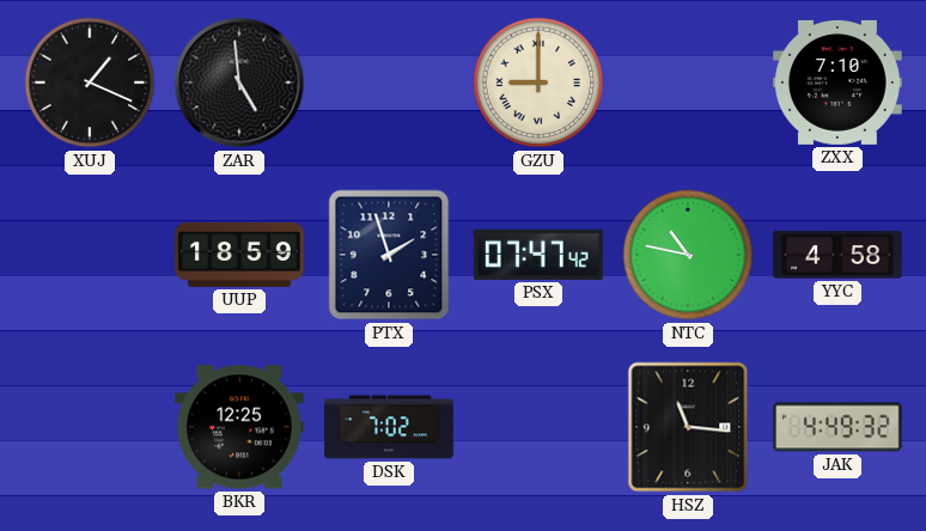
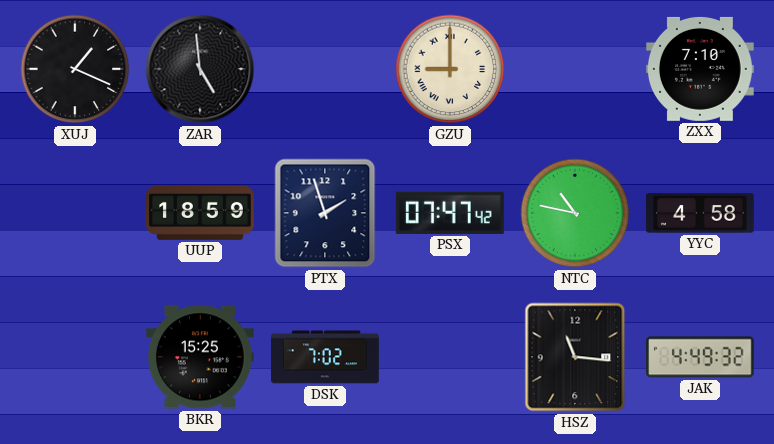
BKR: 12:25 -> 15:25
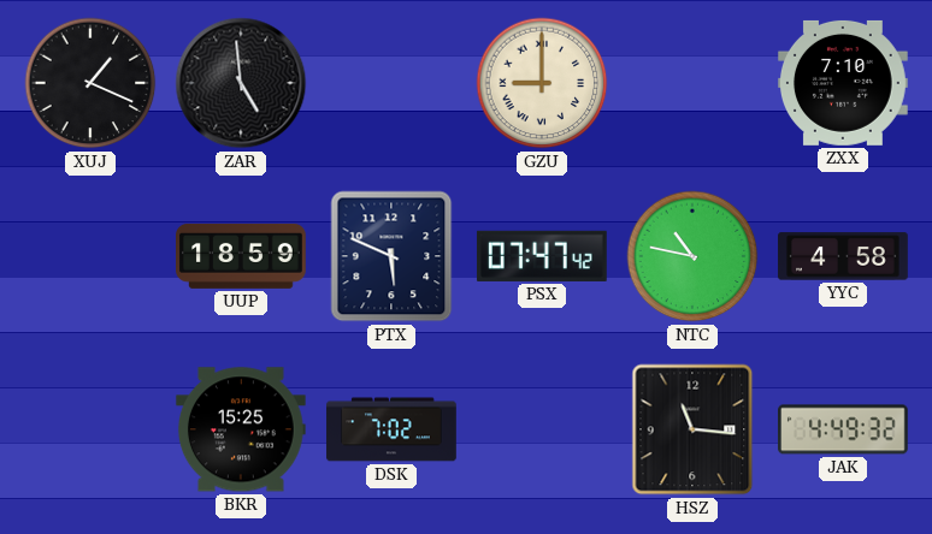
PTX: 1:57 -> 5:49
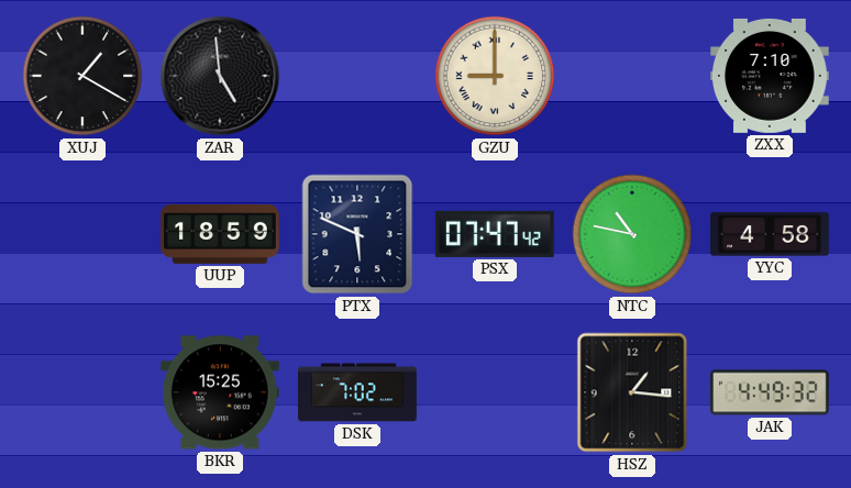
XUJ: 1:19 -> 1:20
HSZ: 11:16 -> 1:16
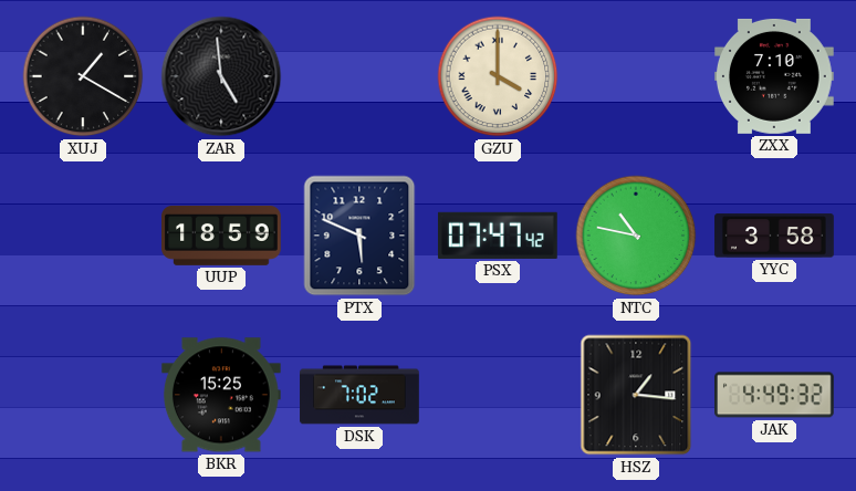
GZU: 9:00 -> 4:00
YYC: 4:58 -> 3:58
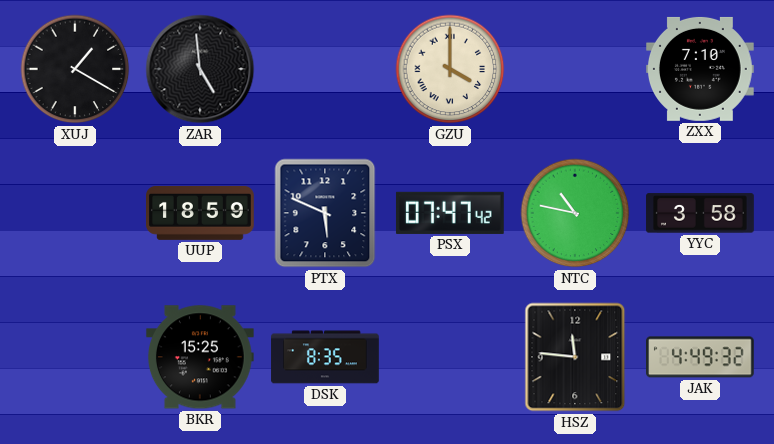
DSK: 7:02 -> 8:35
HSZ: 1:16 -> 11:46
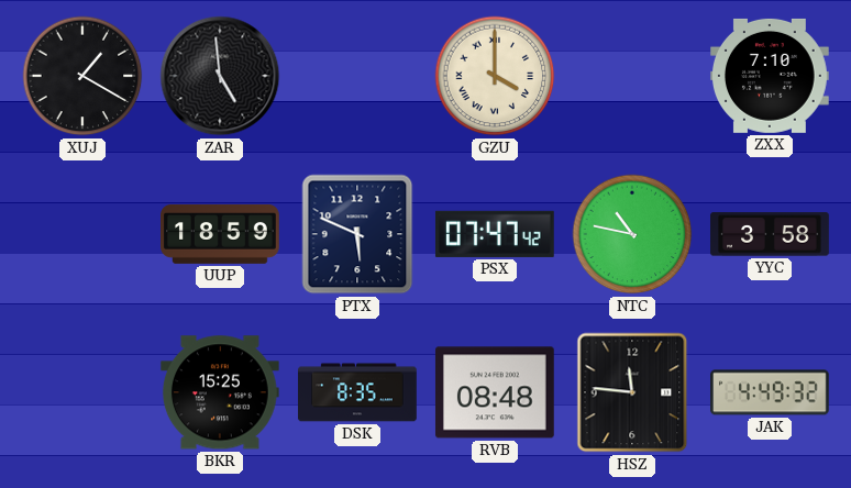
RVB: none -> 08:48
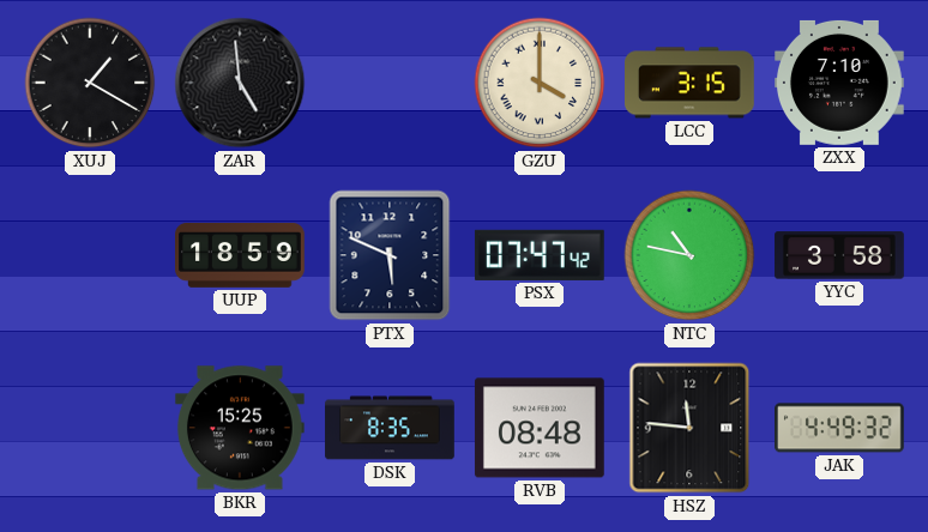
LCC: none -> 3:15
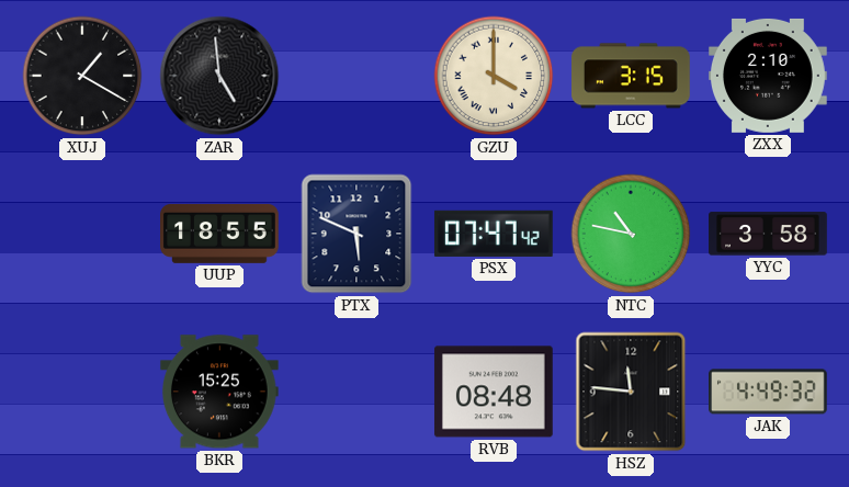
ZXX: 7:10 -> 2:10
UUP: 18:59 -> 18:55
DSK: 8:35 -> none
